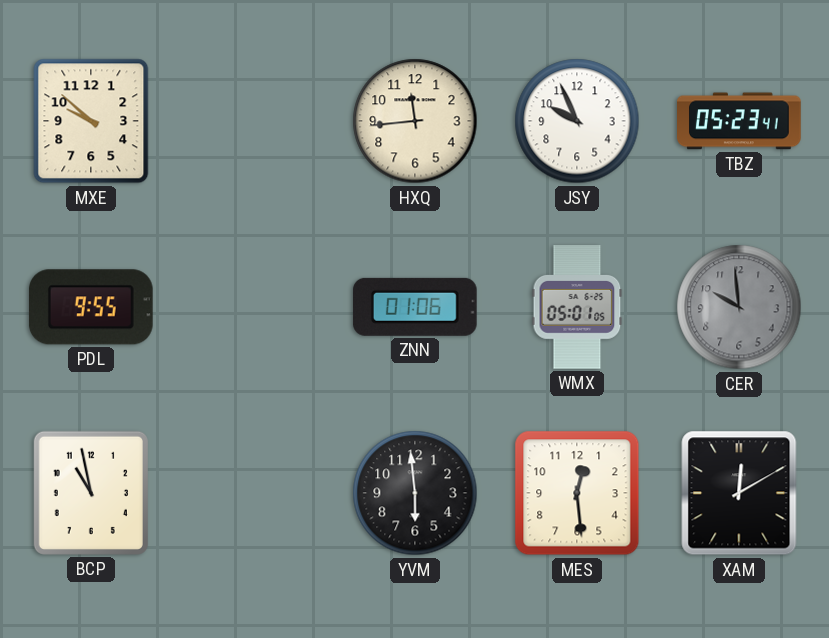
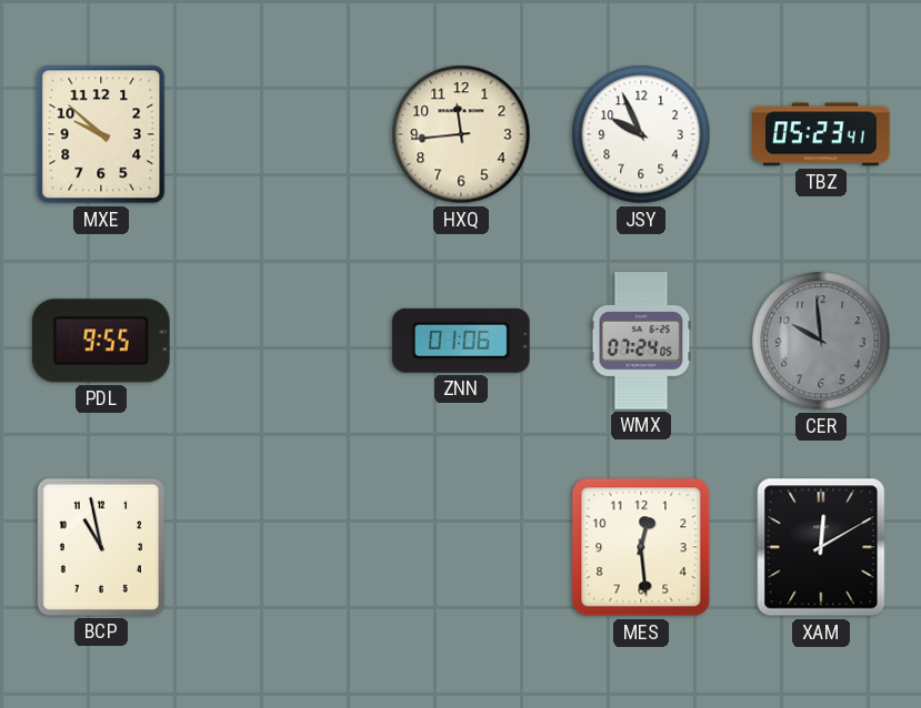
WMX: 05:01 -> 07:24
YVM: 5:59 -> none
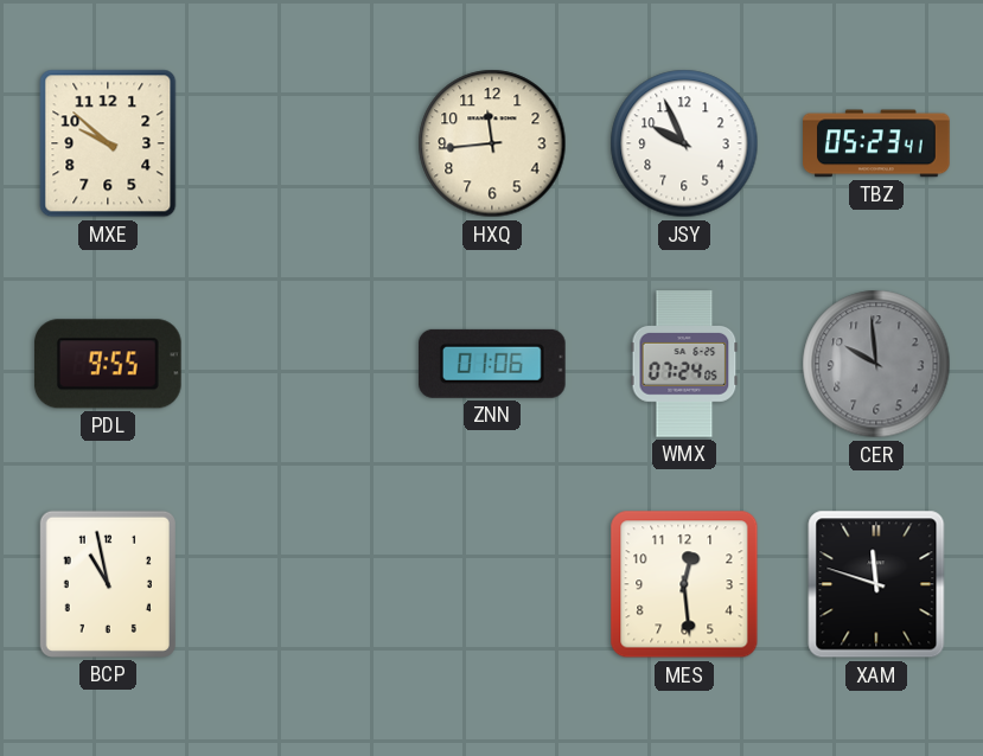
XAM: 12:10 -> 11:48
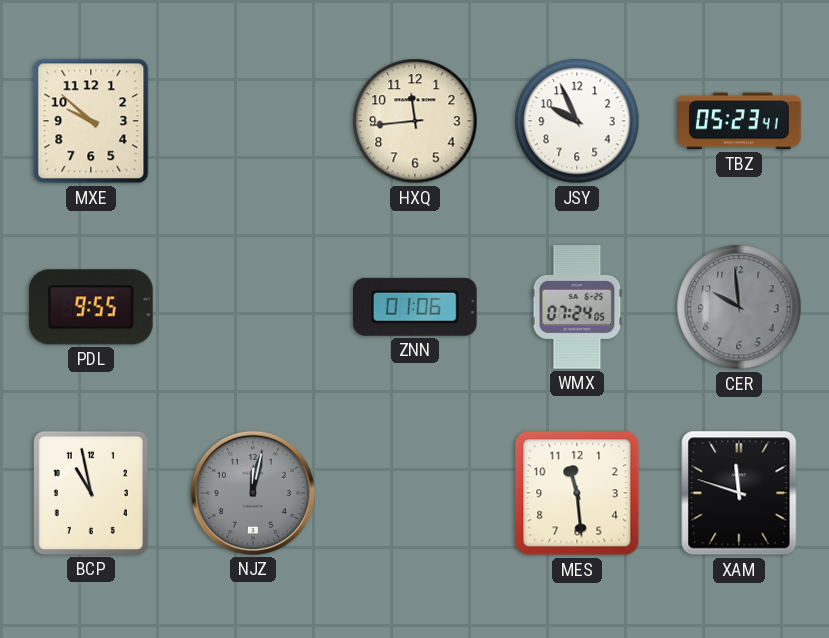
NJZ: none -> 12:02
MES: 12:29 -> 11:29
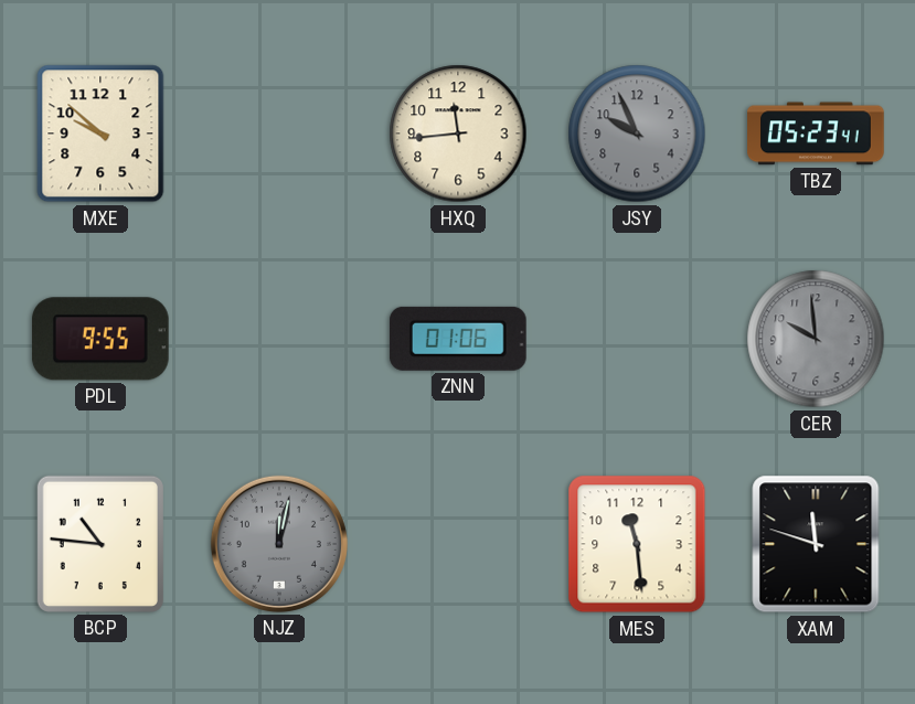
JSY dial: white -> grey
WMX: 07:24 -> none
BCP: 10:58 -> 10:46
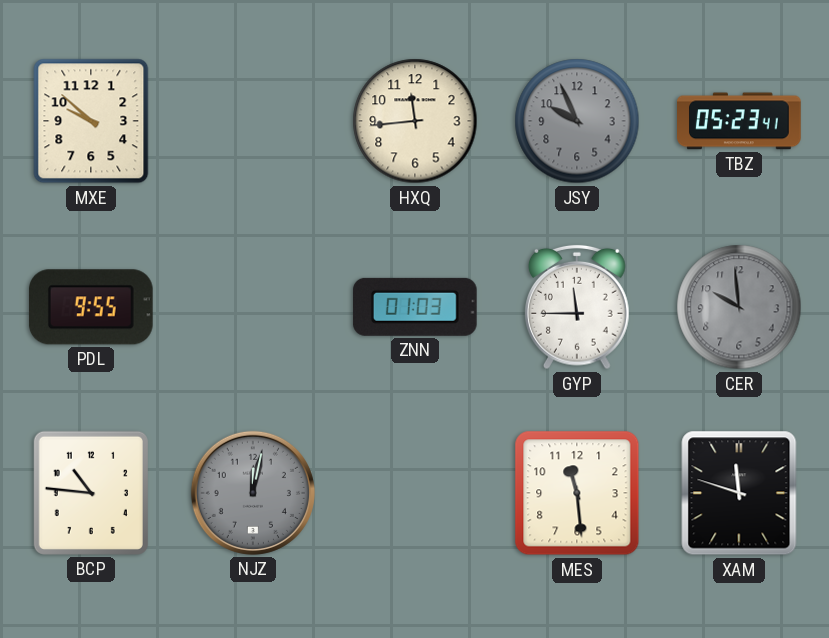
ZNN: 01:06 -> 01:03
GYP: none -> 11:45
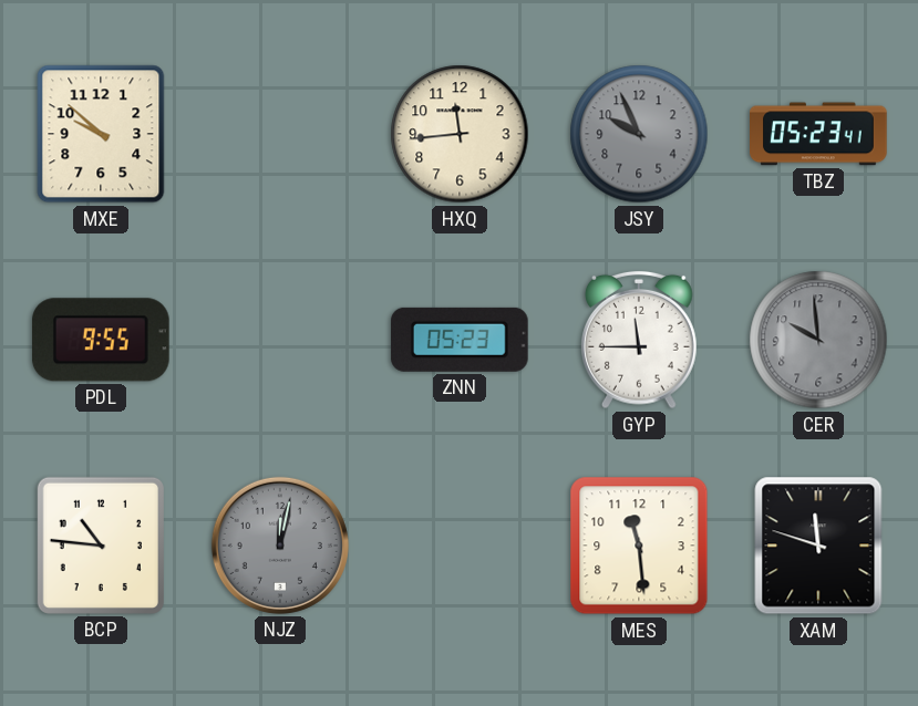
ZNN: 01:03 -> 05:23
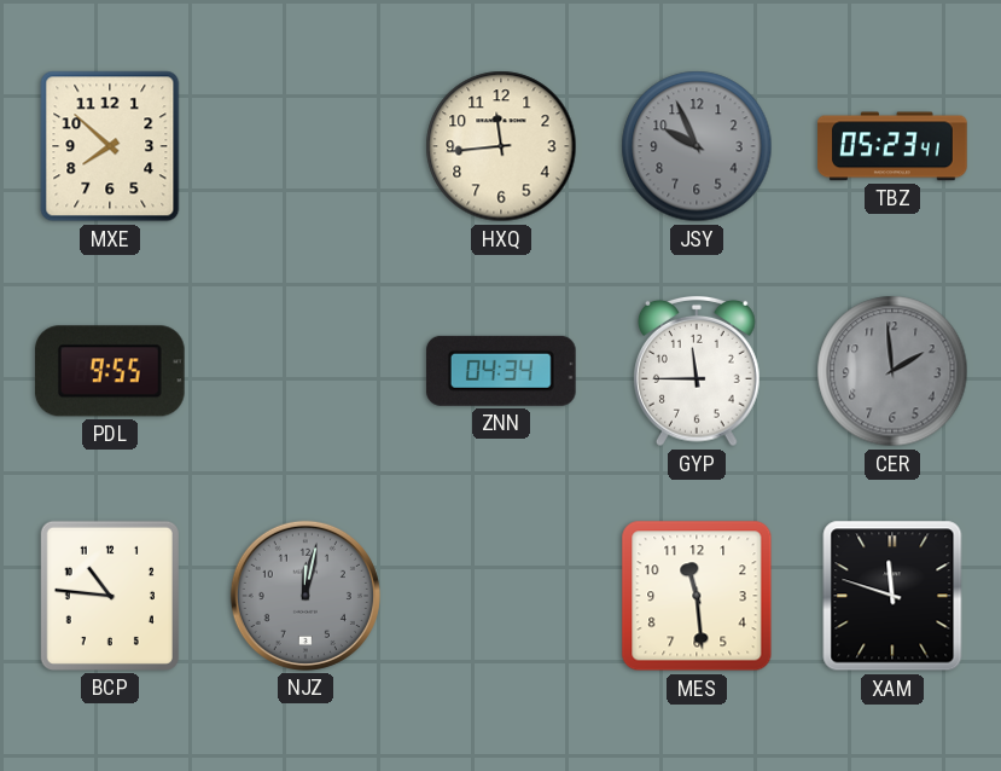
MXE: 9:52 -> 7:52
ZNN: 05:23 -> 04:34
CER: 9:59 -> 1:59
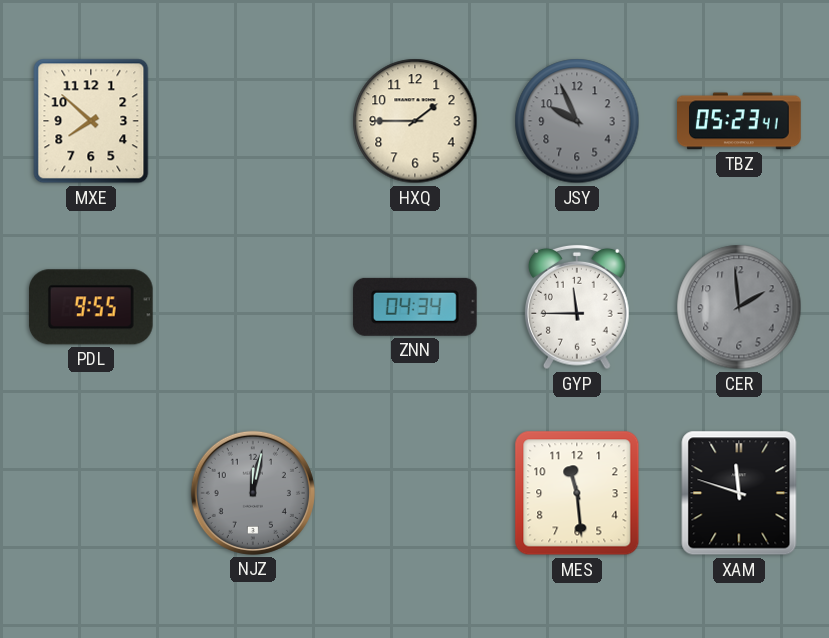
HXQ: 11:44 -> 1:45
BCP: 10:46 -> none
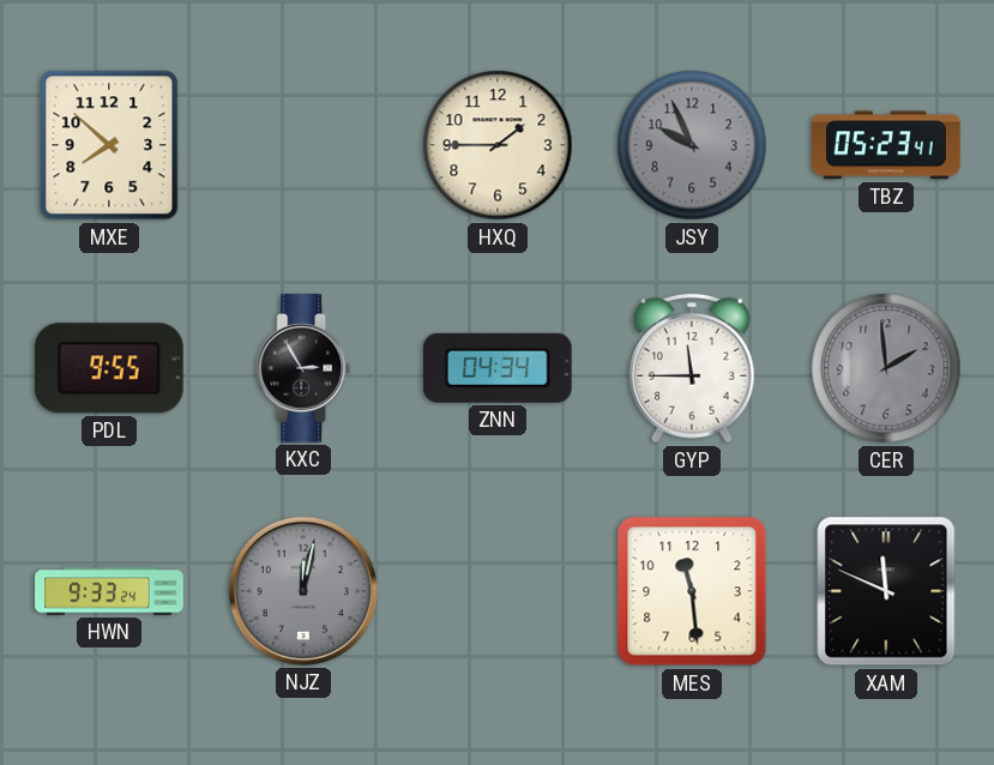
KXC: none -> 2:55
HWN: none -> 9:33
XAM: 11:48 -> 11:49
